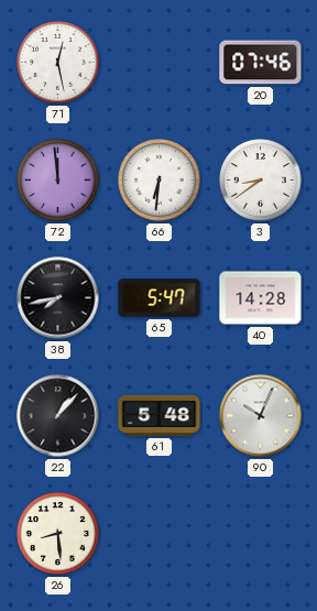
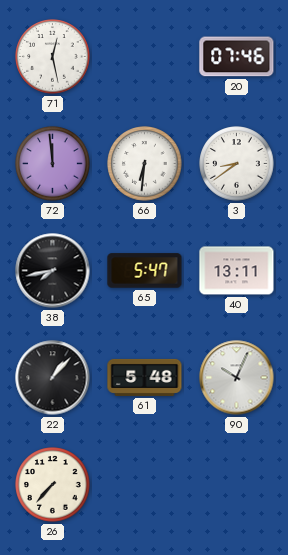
40: 14:28 -> 13:11
26: 8:29 -> 7:37
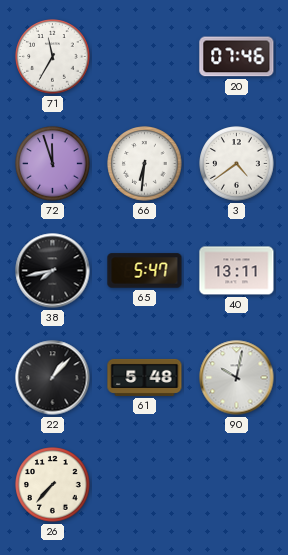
71: 12:28 -> 11:35
72: 11:59 -> 11:57
3: 8:39 -> 4:39
90: 10:04 -> 10:02
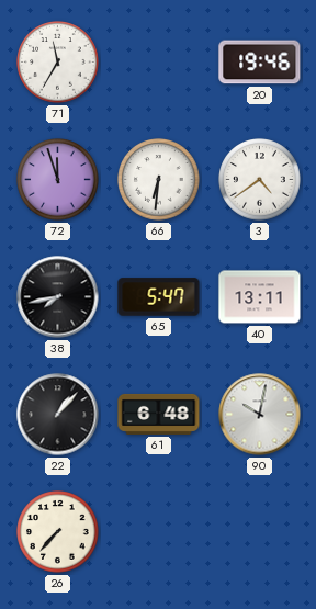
20: 07:46 -> 19:46
61: 5:48 -> 6:48
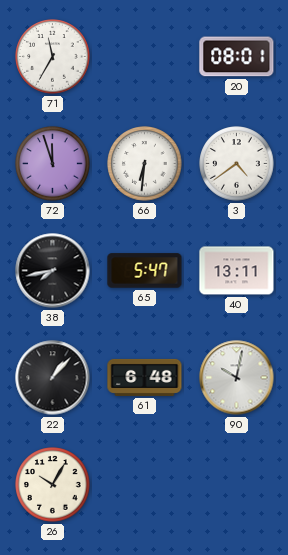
20: 19:46 -> 08:01
26: 7:37 -> 10:05
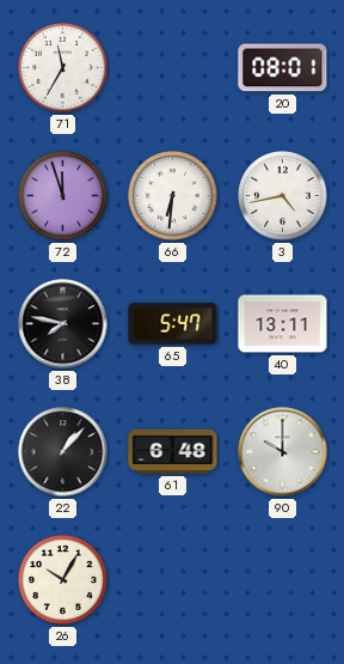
3: 4:39 -> 4:43
38: 7:43 -> 7:47
90: 10:02 -> 10:00
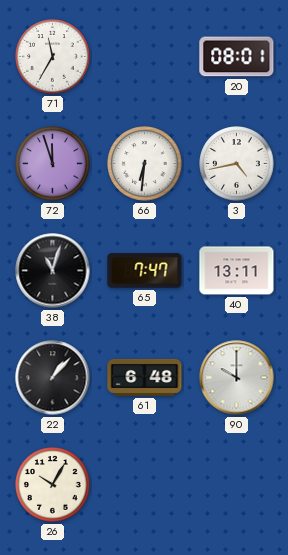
38: 7:47 -> 11:03
65: 5:47 -> 7:47
